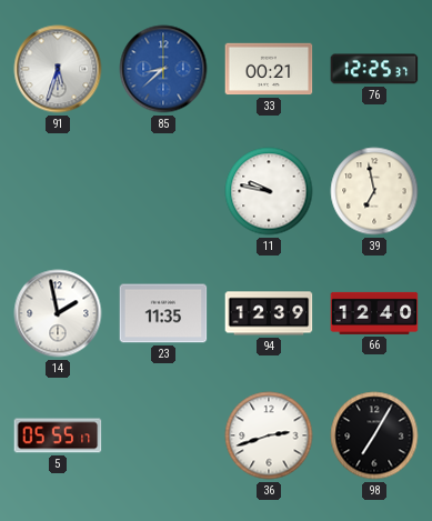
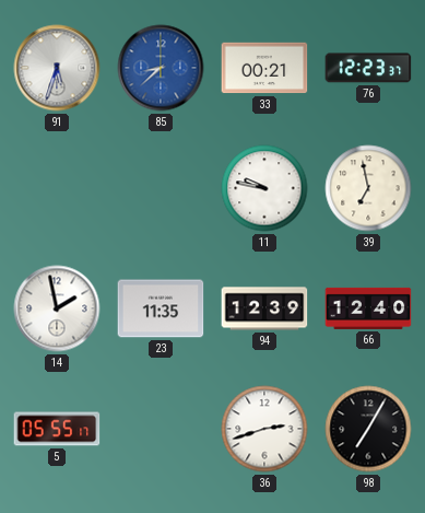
76: 12:25 -> 12:23
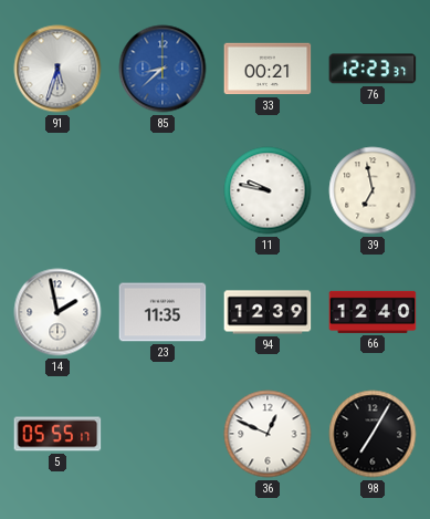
36: 2:42 -> 12:49
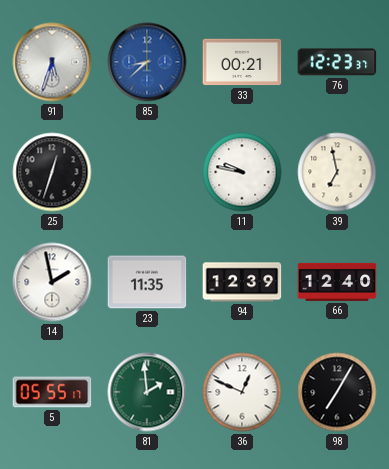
25: none -> 12:33
81: none -> 1:59
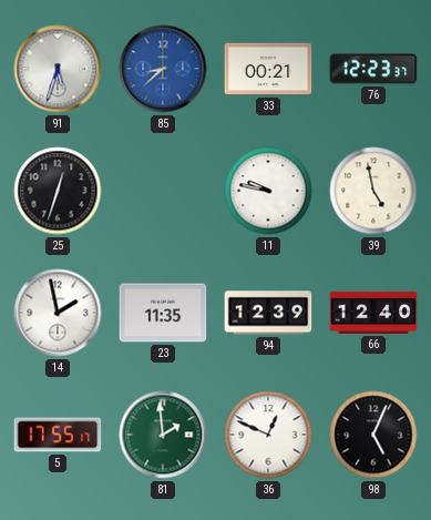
39: 6:58 -> 4:58
5: 05:55 -> 17:55
98: 7:05 -> 5:04
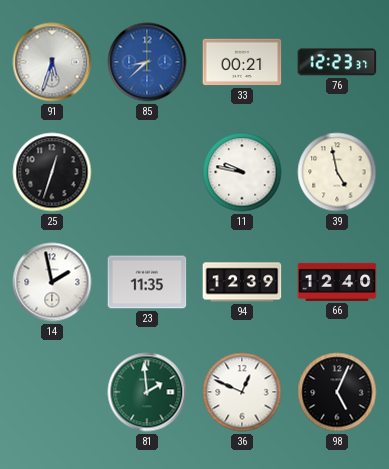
5: 17:55 -> none
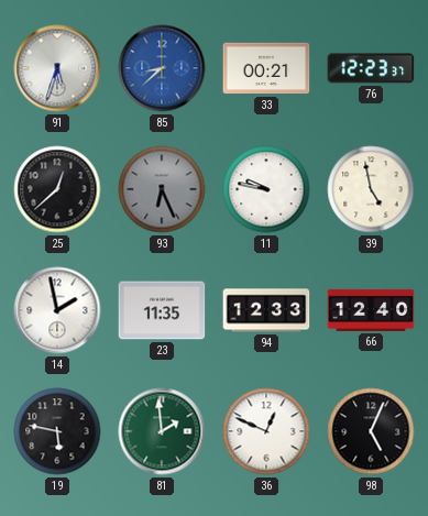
25: 12:33 -> 12:38
93: none -> 6:26
94: 12:39 -> 12:33
19: none -> 5:47
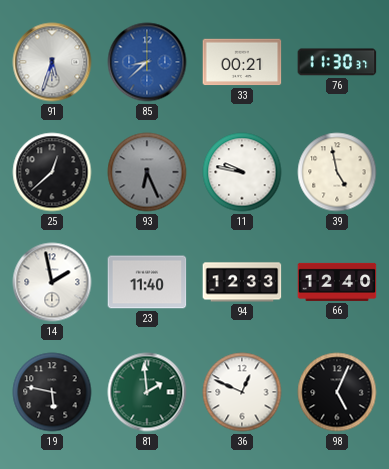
76: 12:23 -> 11:30
23: 11:35 -> 11:40
